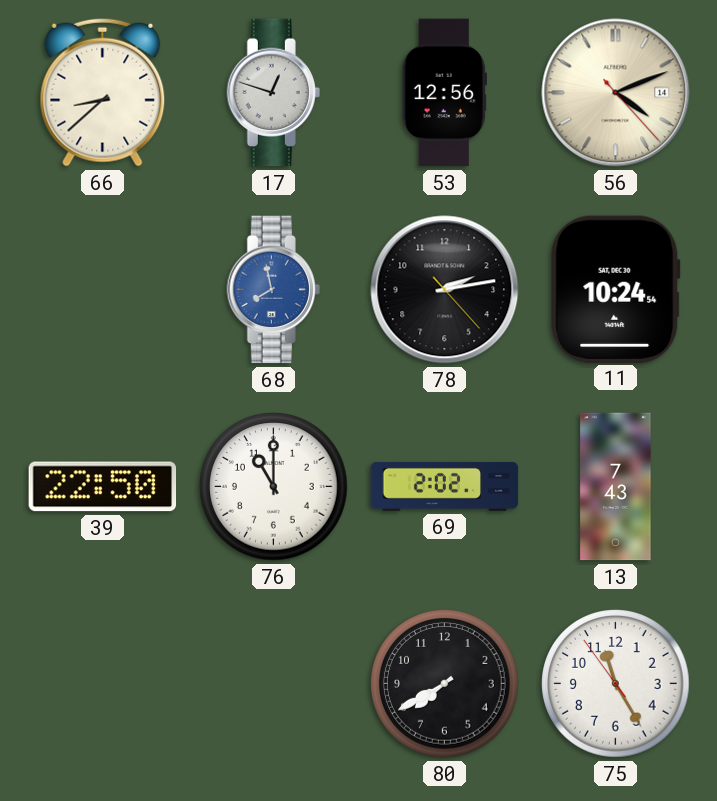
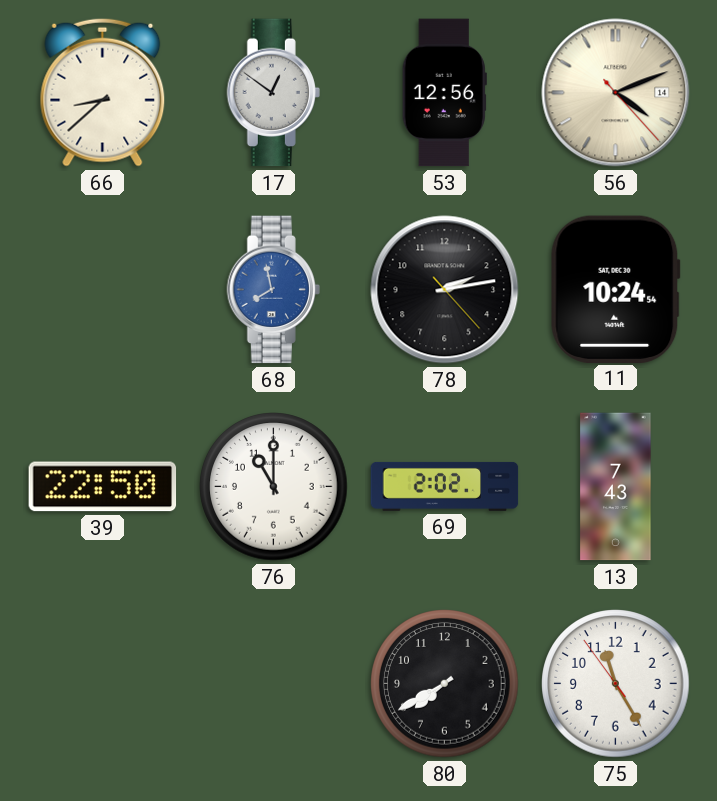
17: 12:48 -> 12:51
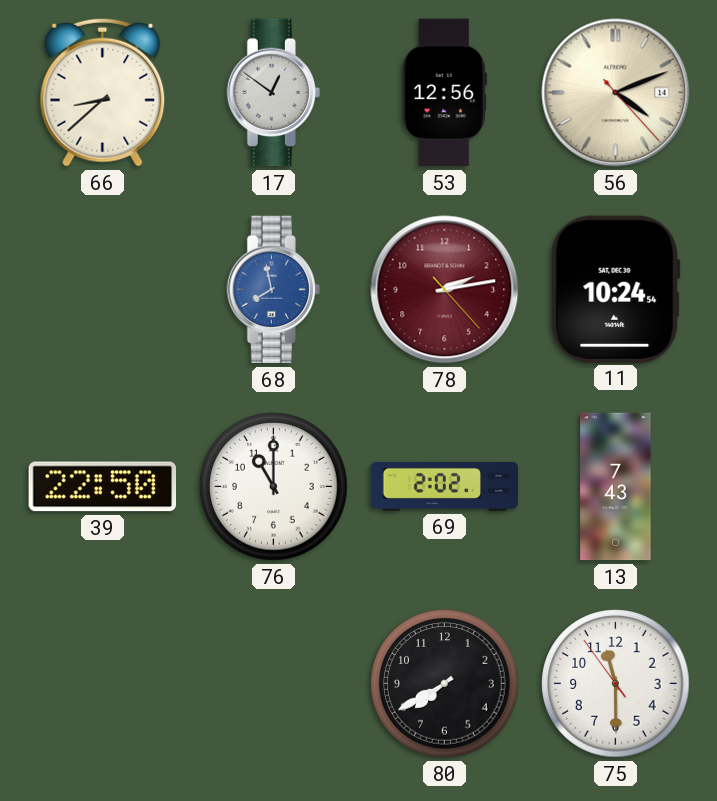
78 dial: black -> burgundy
75: 11:24 -> 11:29
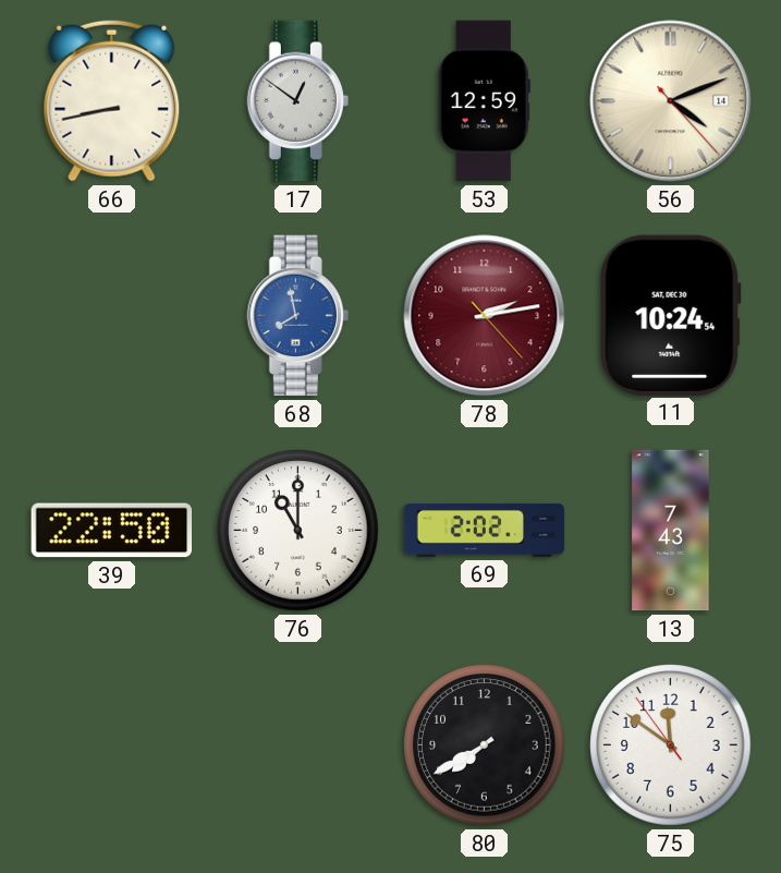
66: 8:38 -> 8:43
53: 12:56 -> 12:59
75: 11:29 -> 11:50
